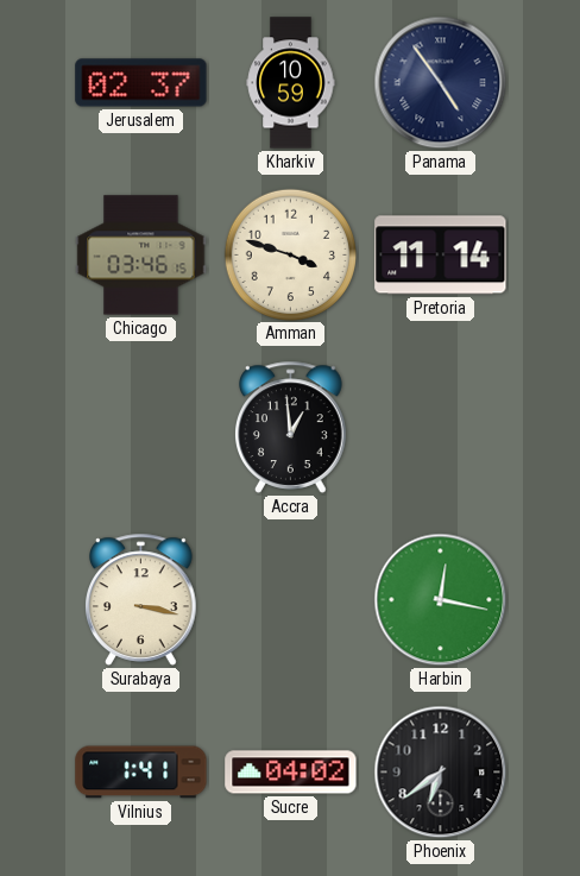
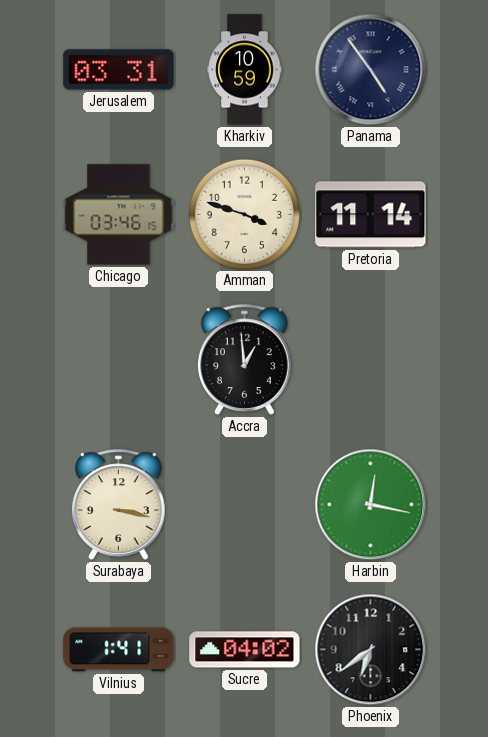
Jerusalem: 02:37 -> 03:31
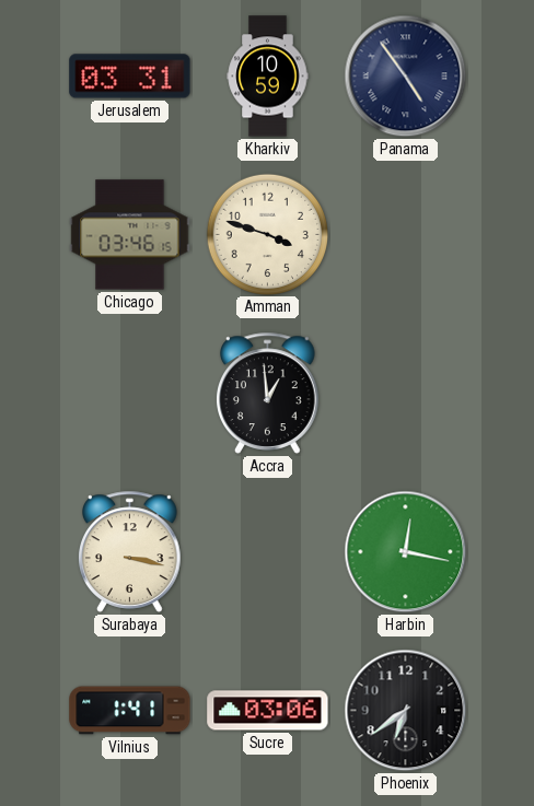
Pretoria: 11:14 -> none
Sucre: 04:02 -> 03:06
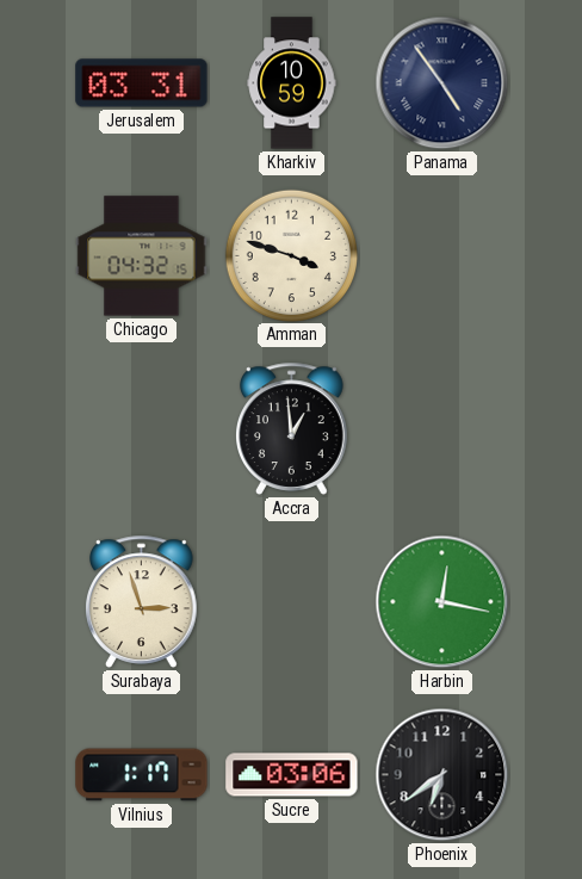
Chicago: 03:46 -> 04:32
Surabaya: 3:17 -> 2:57
Vilnius: 1:41 -> 1:17
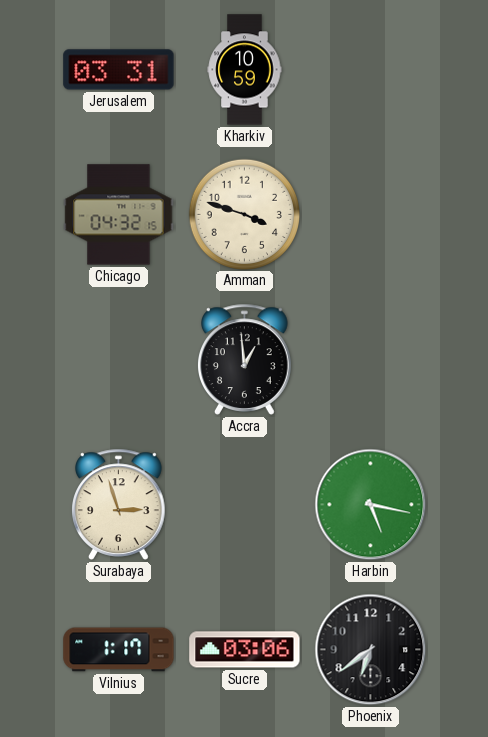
Panama: 4:54 -> none
Harbin: 12:17 -> 5:17
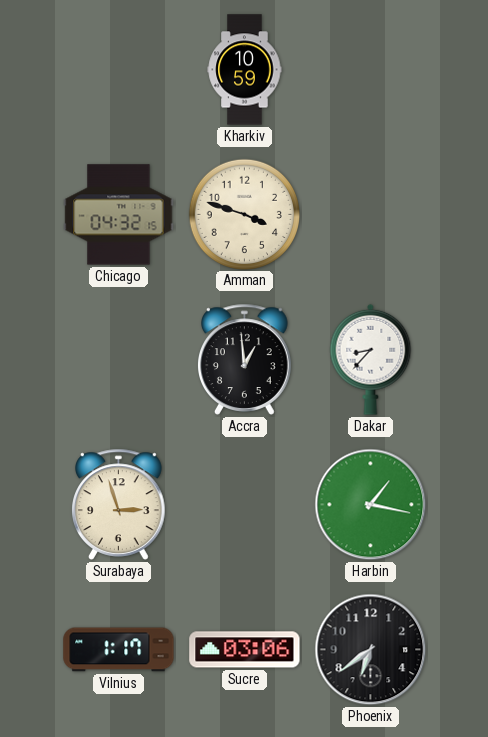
Jerusalem: 03:31 -> none
Dakar: none -> 8:37
Harbin: 5:17 -> 1:17
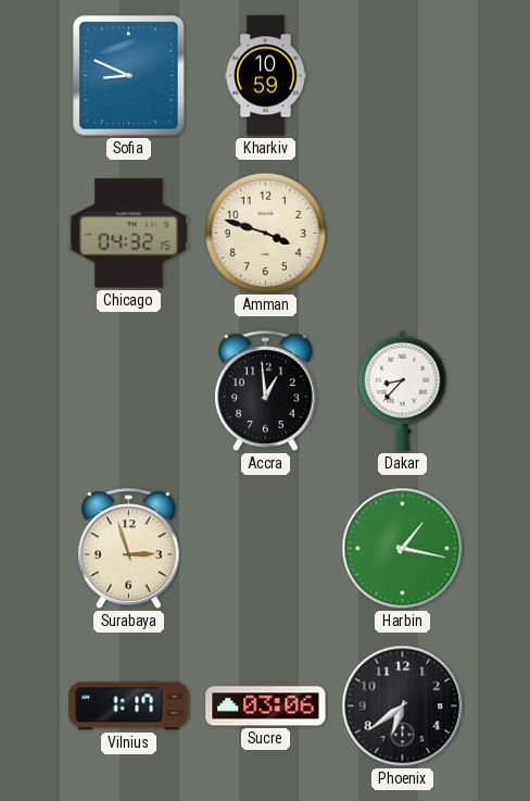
Sofia: none -> 8:49
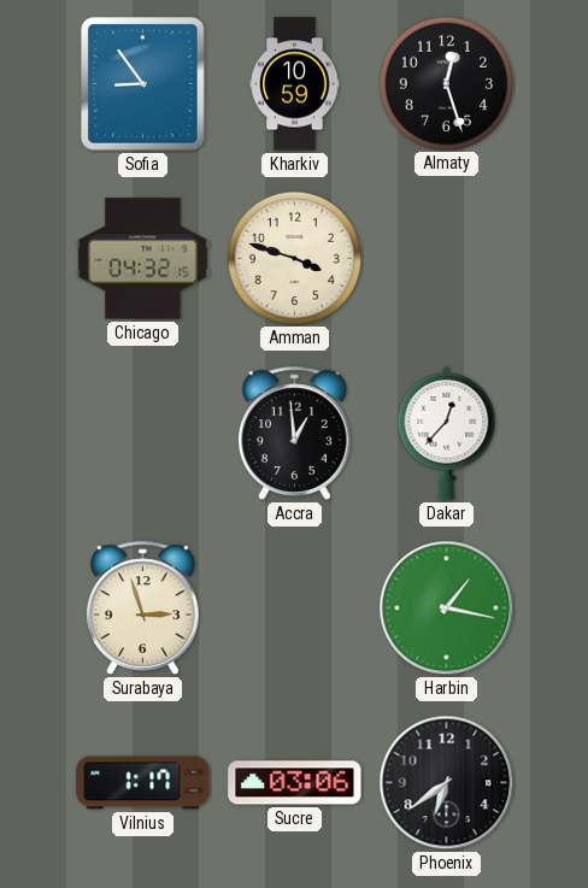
Sofia: 8:49 -> 8:54
Almaty: none -> 12:27
Dakar: 8:37 -> 12:37
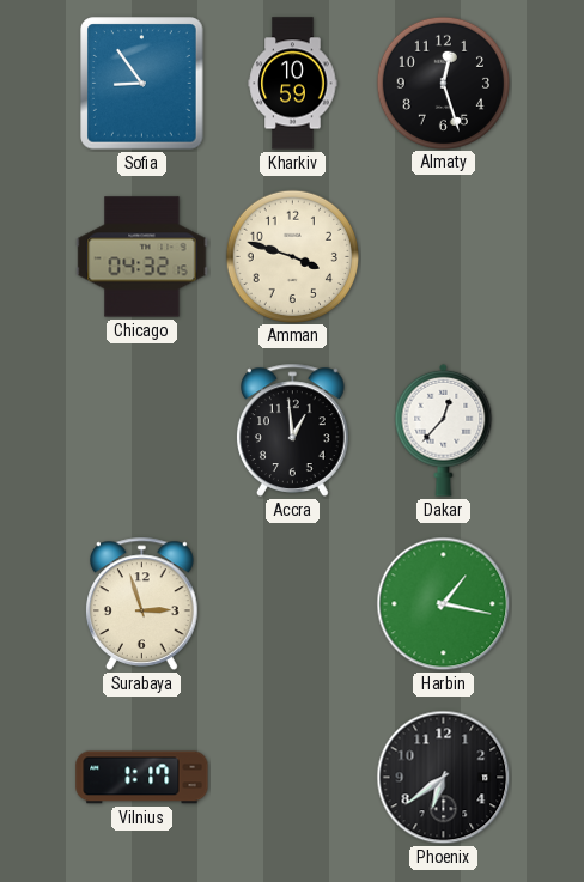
Sucre: 03:06 -> none
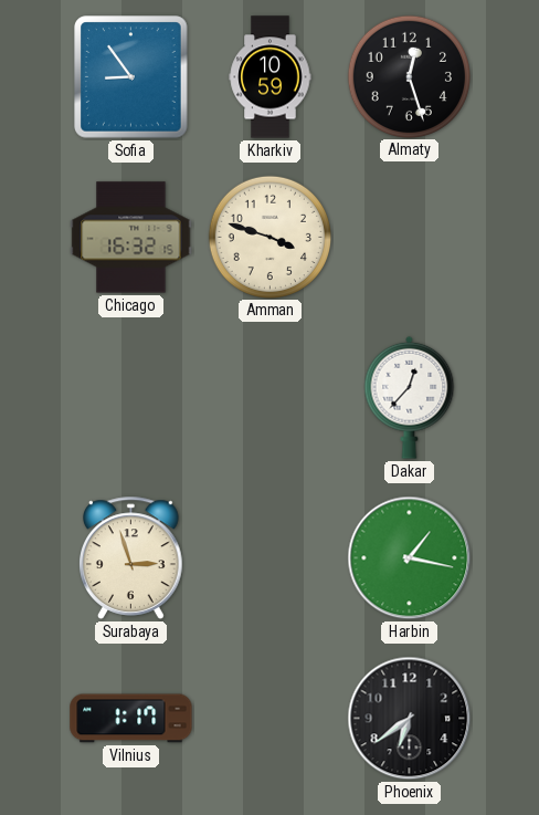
Chicago: 04:32 -> 16:32
Accra: 12:59 -> none
